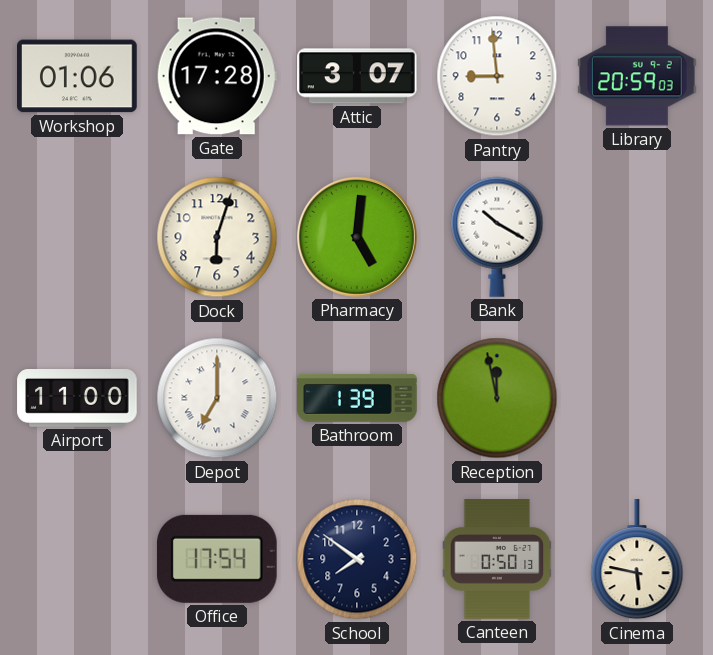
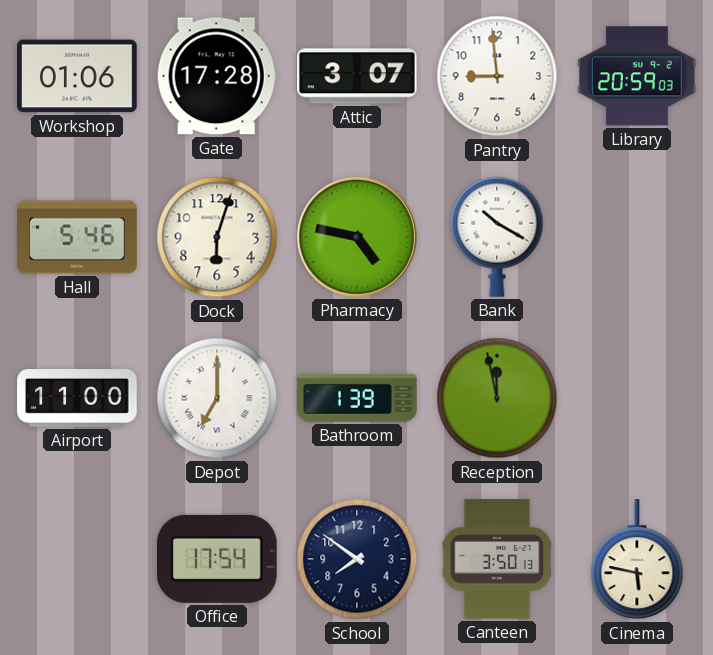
Hall: none -> 5:46
Pharmacy: 5:01 -> 4:47
Canteen: 0:50 -> 3:50
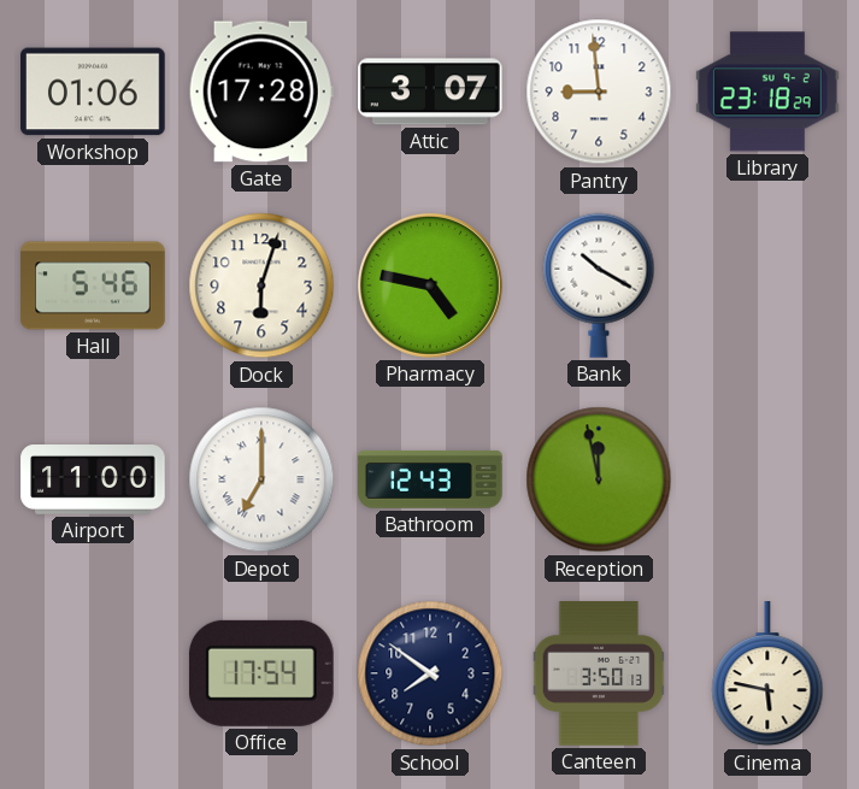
Library: 20:59 -> 23:18
Bathroom: 1:39 -> 12:43
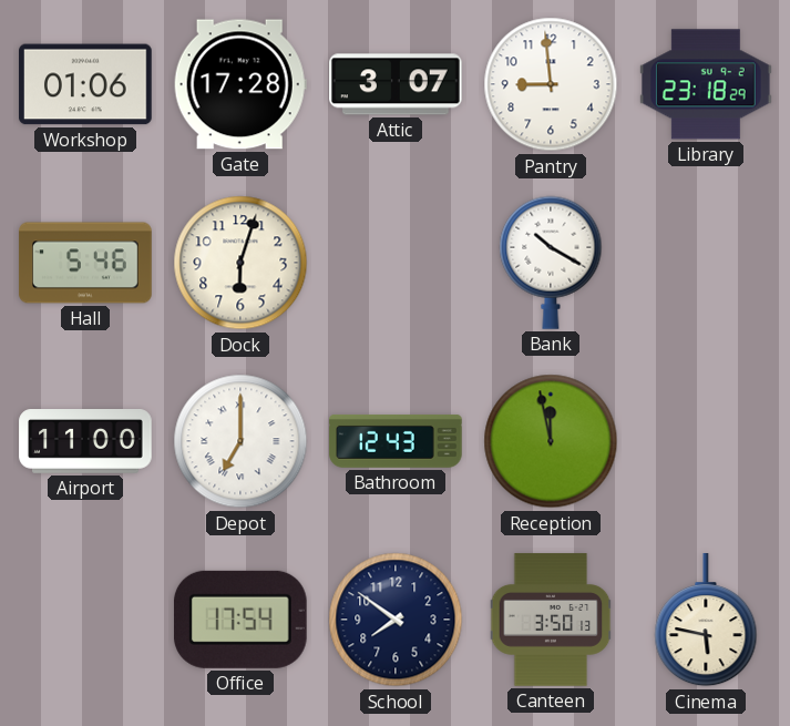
Pharmacy: 4:47 -> none
